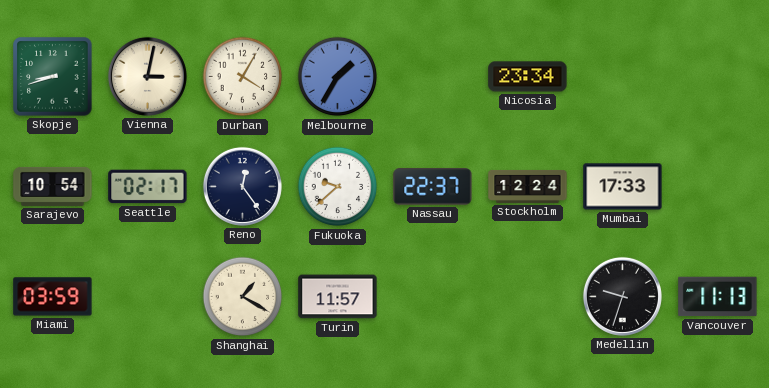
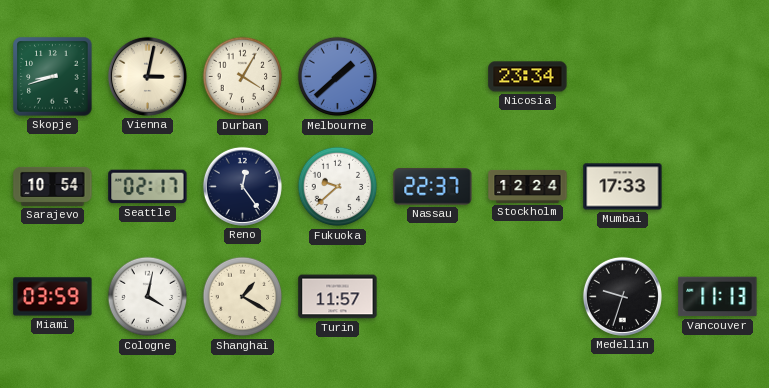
Melbourne: 1:35 -> 1:38
Cologne: none -> 4:02
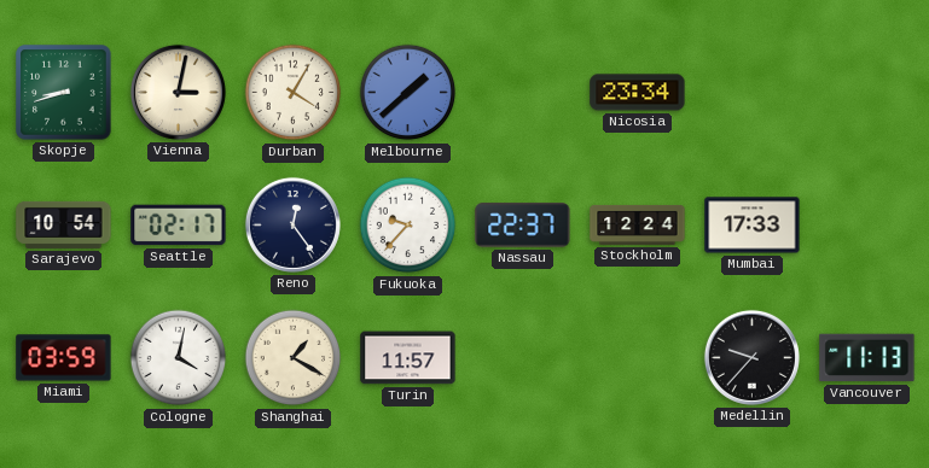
Fukuoka: 9:38 -> 9:37
Medellin: 9:33 -> 9:37
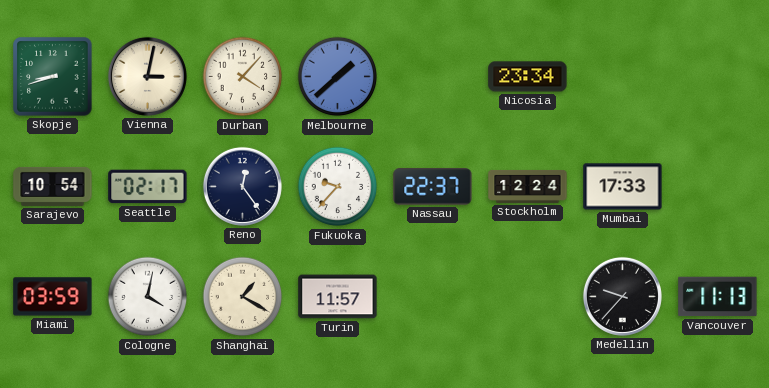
Durban: 4:05 -> 4:07
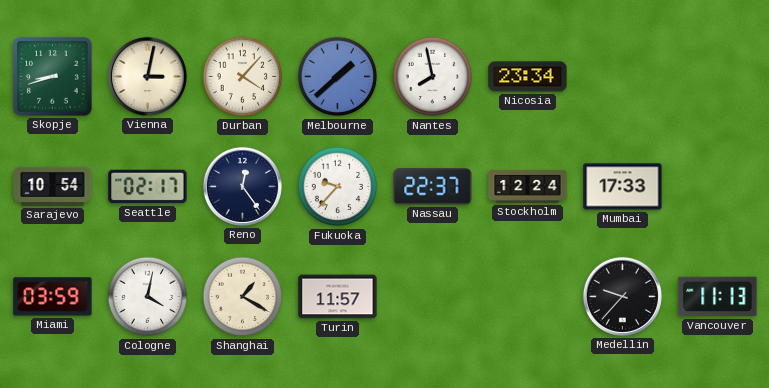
Nantes: none -> 7:58
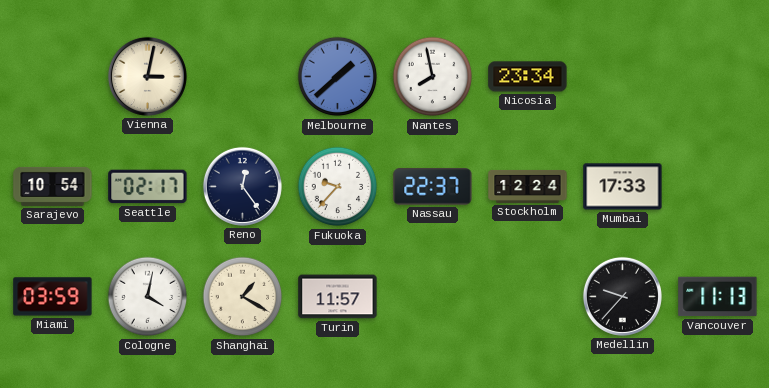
Skopje: 8:42 -> none
Durban: 4:07 -> none
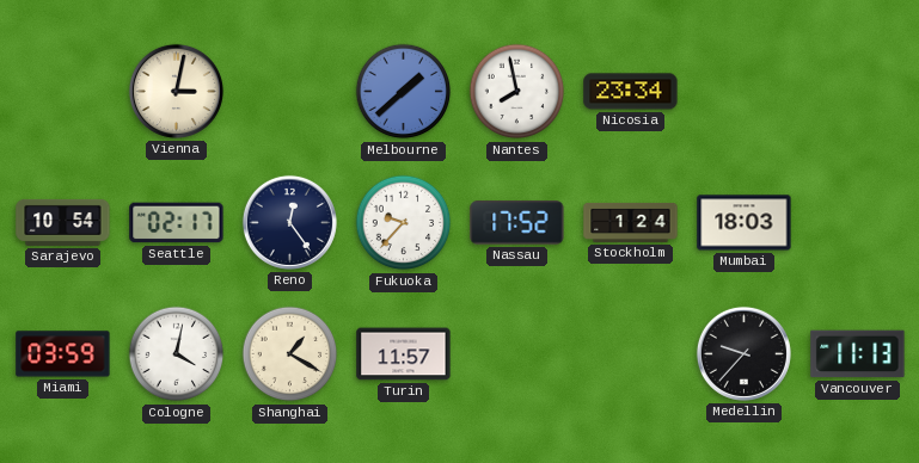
Nassau: 22:37 -> 17:52
Stockholm: 12:24 -> 1:24
Mumbai: 17:33 -> 18:03
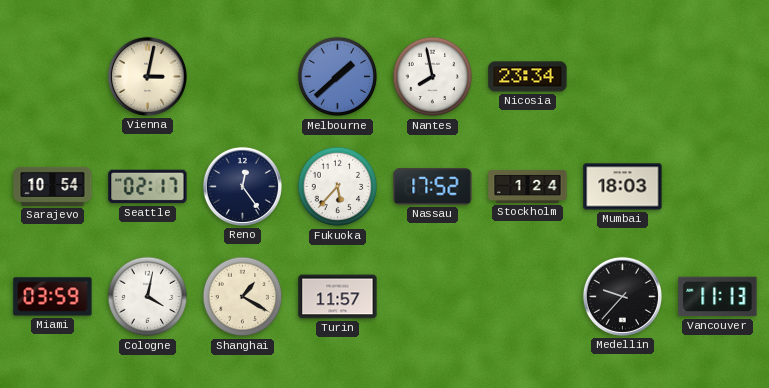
Fukuoka: 9:37 -> 5:37
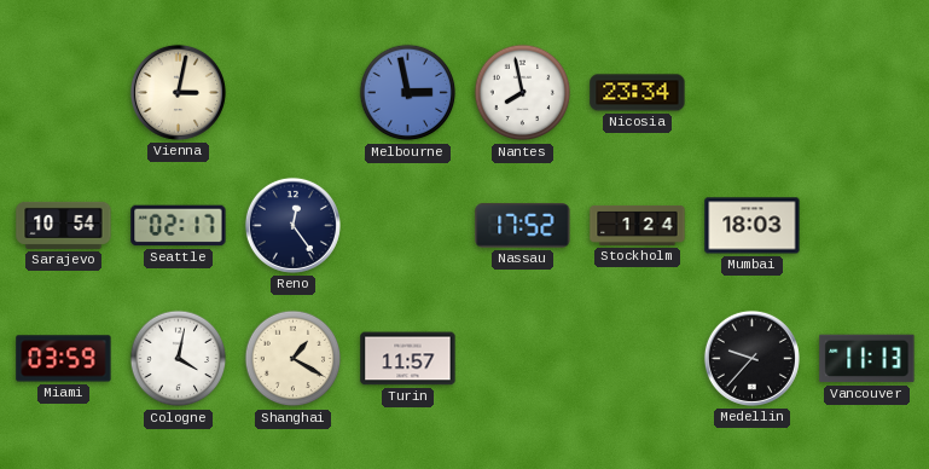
Melbourne: 1:38 -> 2:58
Fukuoka: 5:37 -> none
